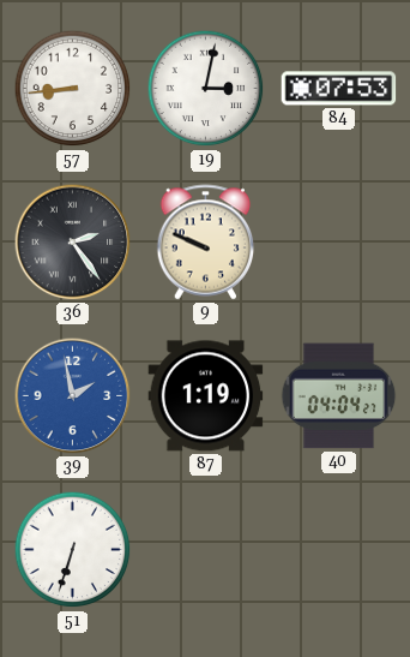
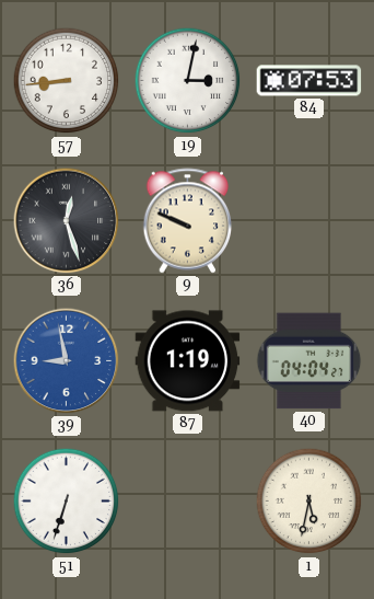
36: 2:24 -> 12:27
39: 1:58 -> 8:58
1: none -> 5:32
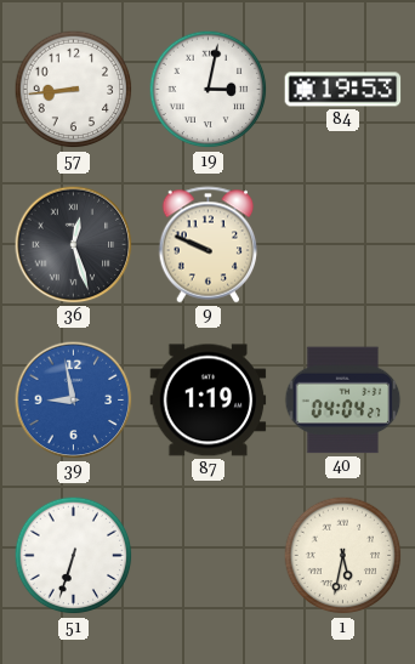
84: 07:53 -> 19:53
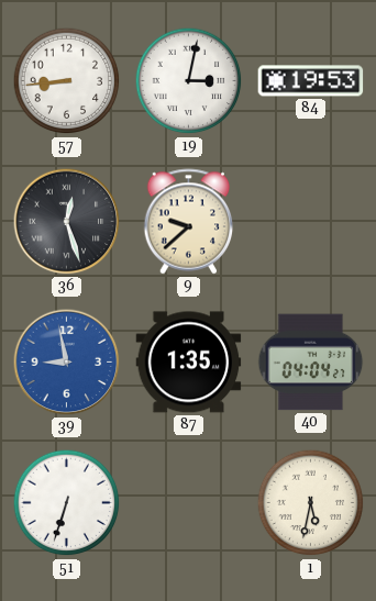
9: 9:49 -> 9:38
87: 1:19 -> 1:35
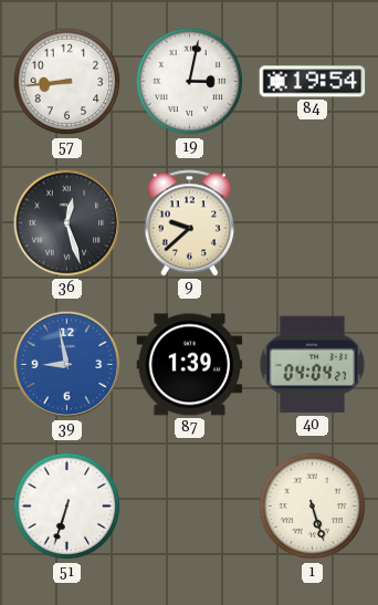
84: 19:53 -> 19:54
87: 1:35 -> 1:39
1: 5:32 -> 5:27
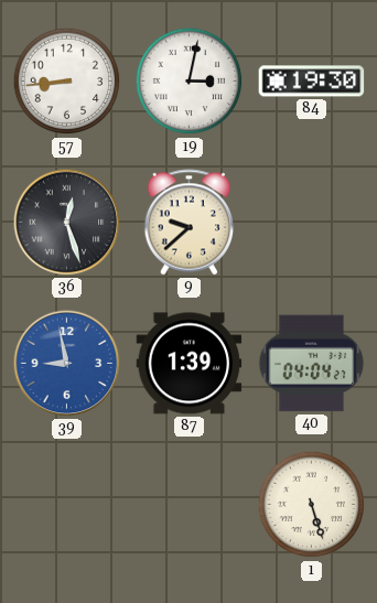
84: 19:54 -> 19:30
51: 6:33 -> none
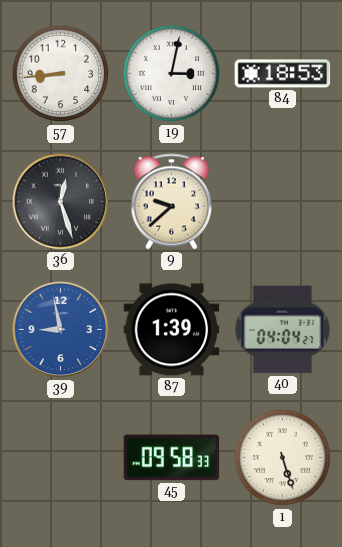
84: 19:30 -> 18:53
45: none -> 09:58
